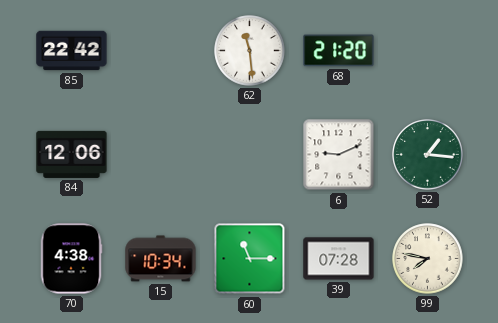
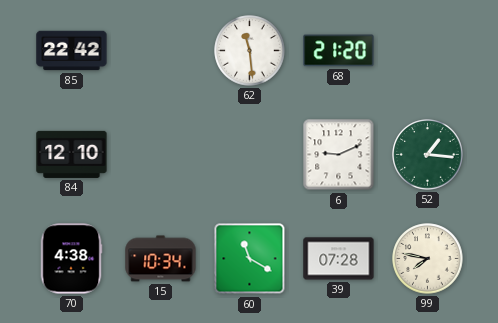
84: 12:06 -> 12:10
60: 11:15 -> 11:20
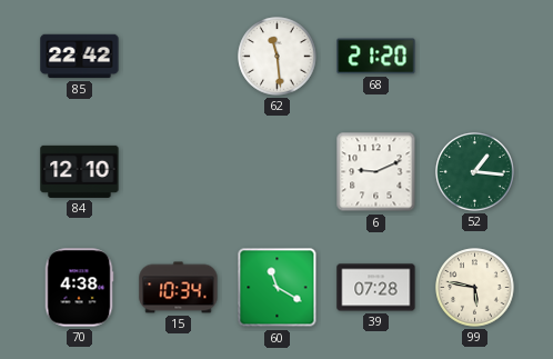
99: 7:47 -> 5:47
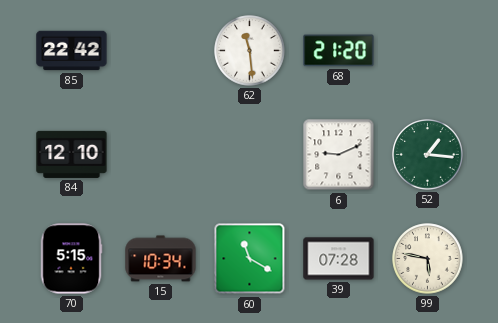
70: 4:38 -> 5:15
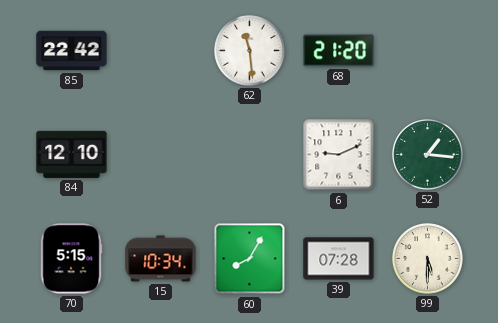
60: 11:20 -> 8:05
99: 5:47 -> 5:30
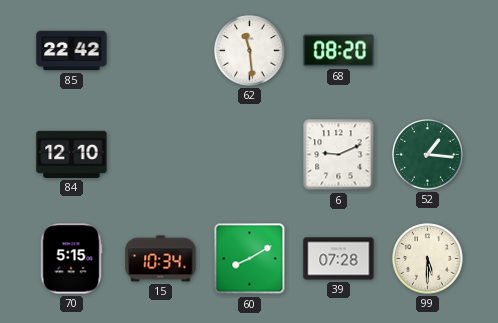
68: 21:20 -> 08:20
60: 8:05 -> 8:10
